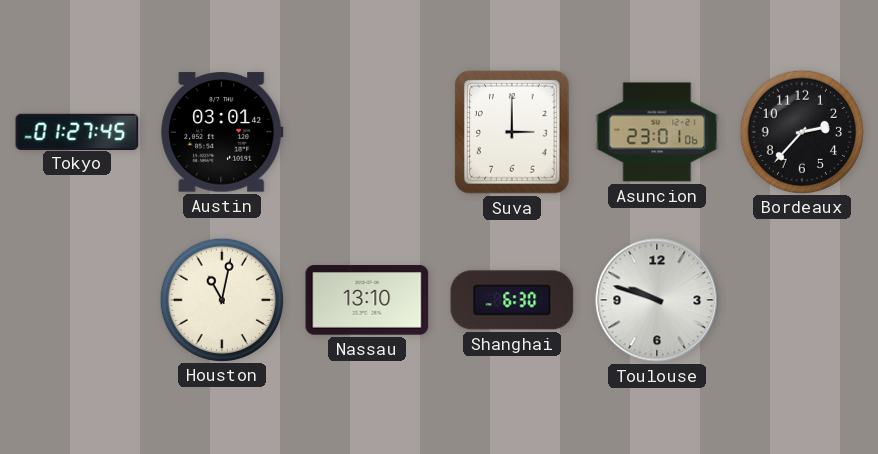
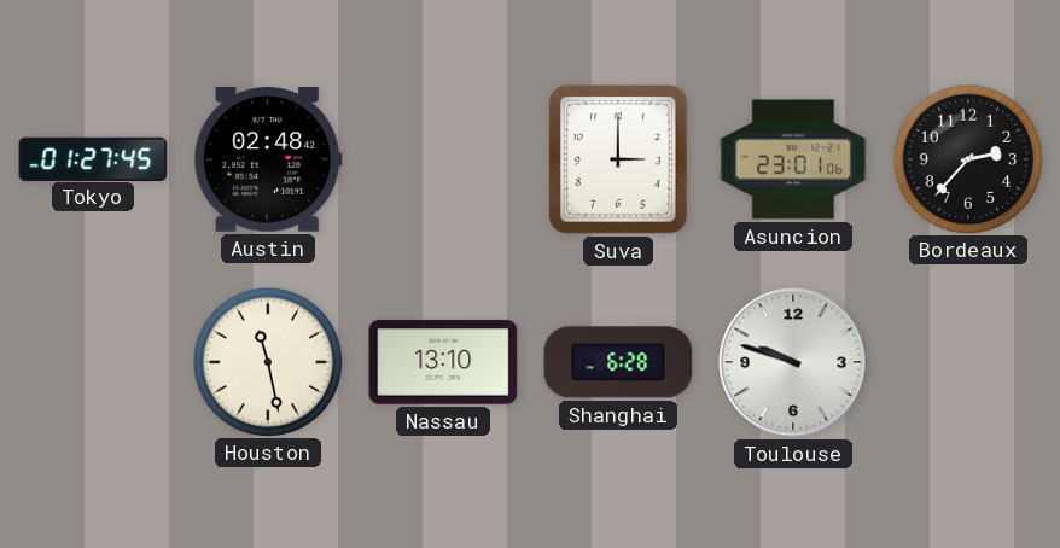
Austin: 03:01 -> 02:48
Houston: 11:02 -> 11:28
Shanghai: 6:30 -> 6:28
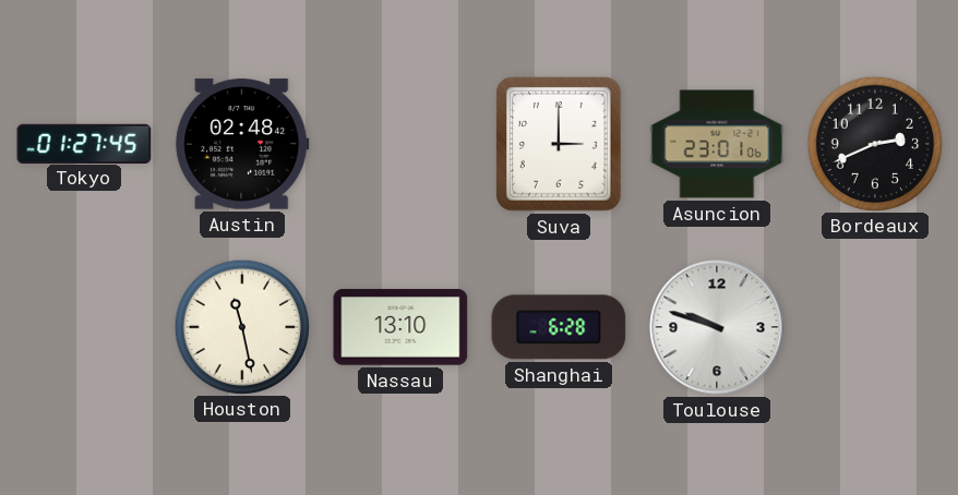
Bordeaux: 2:37 -> 2:41
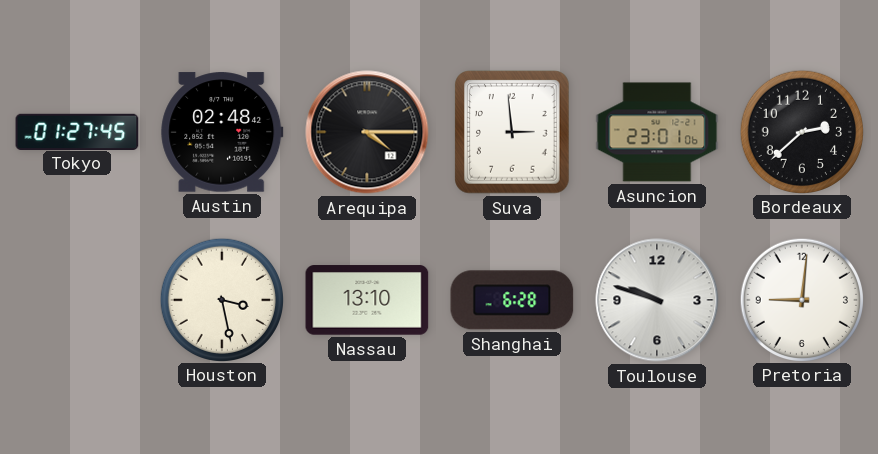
Arequipa: none -> 4:15
Suva: 3:00 -> 2:59
Bordeaux: 2:41 -> 2:38
Houston: 11:28 -> 3:28
Pretoria: none -> 9:01
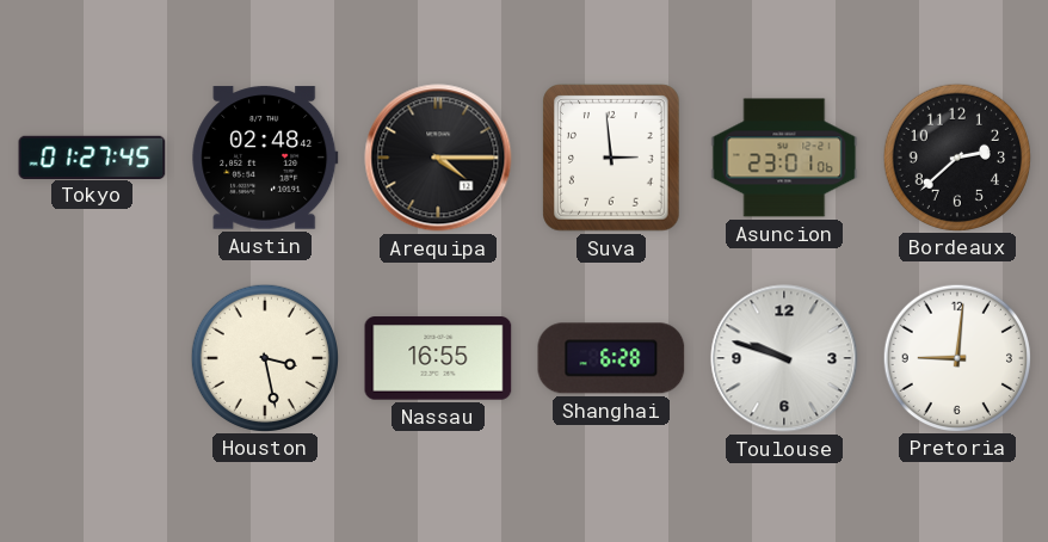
Nassau: 13:10 -> 16:55
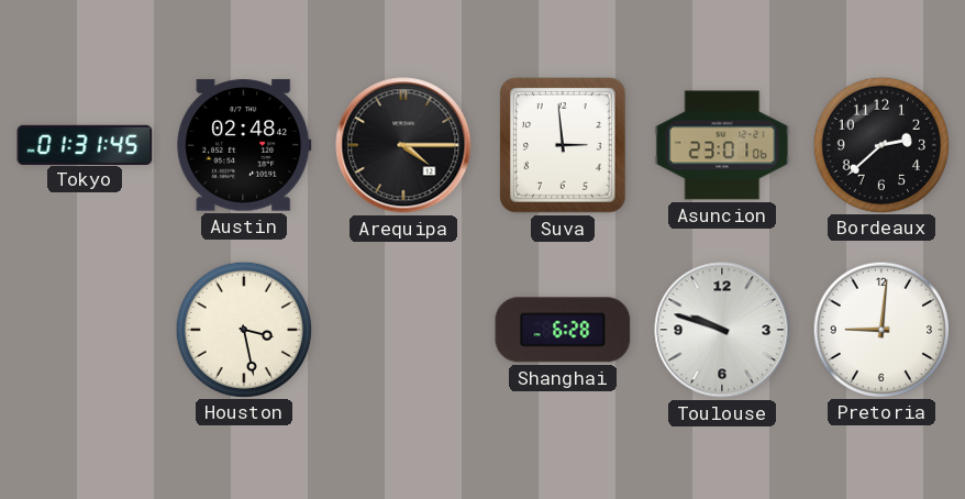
Tokyo: 01:27 -> 01:31
Nassau: 16:55 -> none
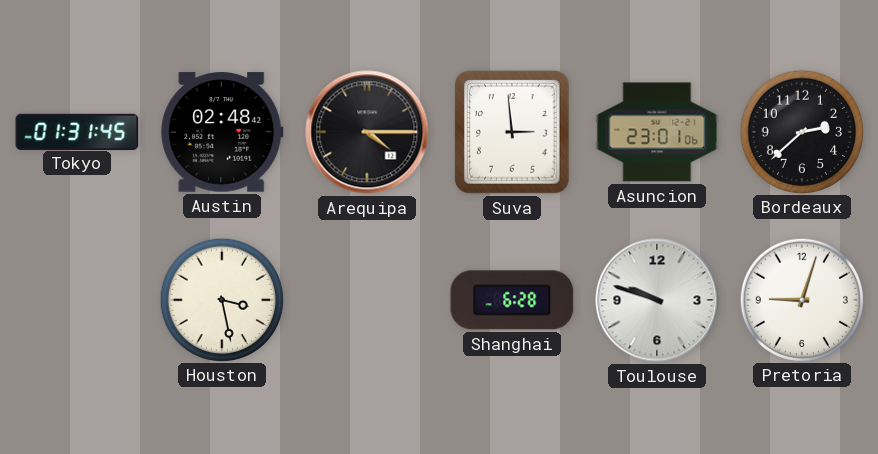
Pretoria: 9:01 -> 9:03
